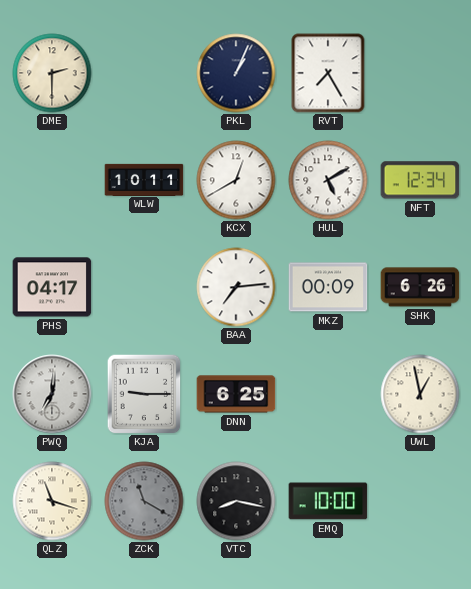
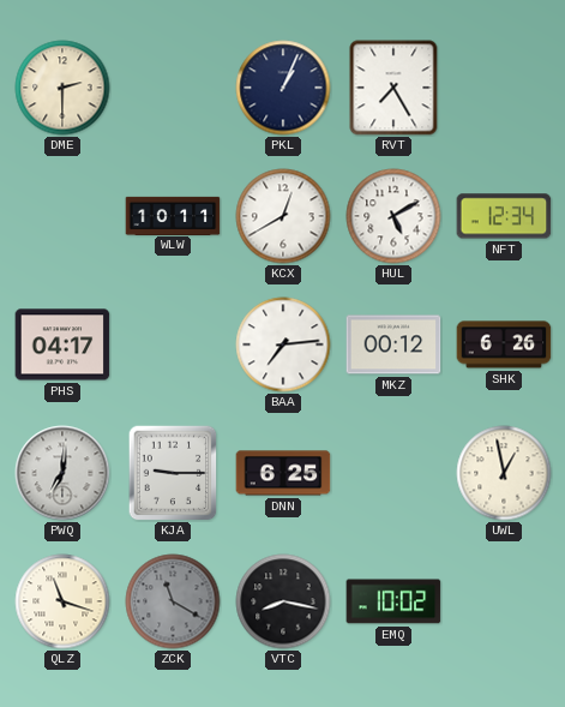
MKZ: 00:09 -> 00:12
EMQ: 10:00 -> 10:02
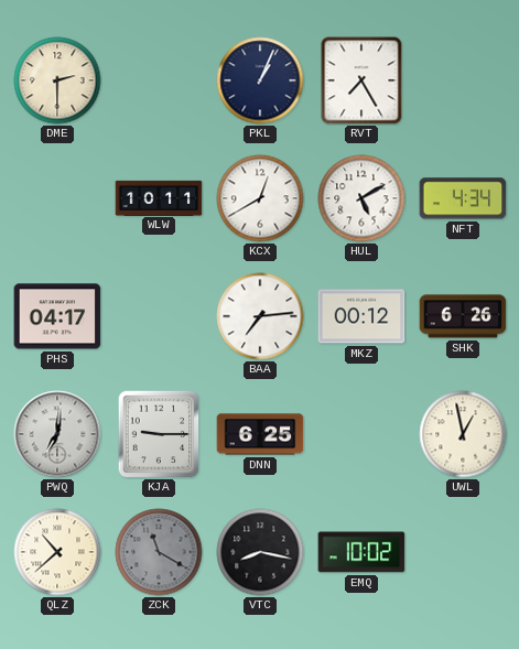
NFT: 12:34 -> 4:34
QLZ: 11:18 -> 10:38
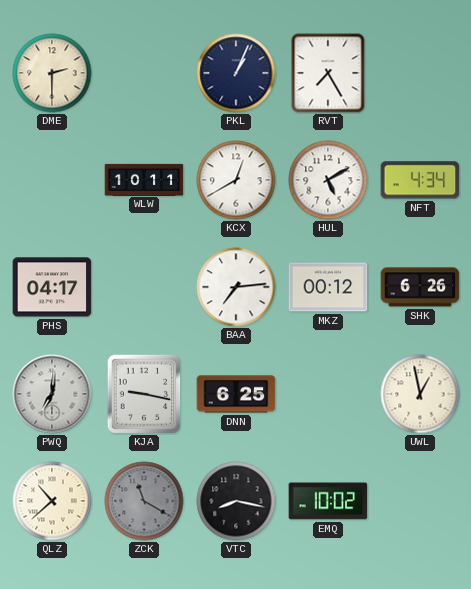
KJA: 9:15 -> 9:17
